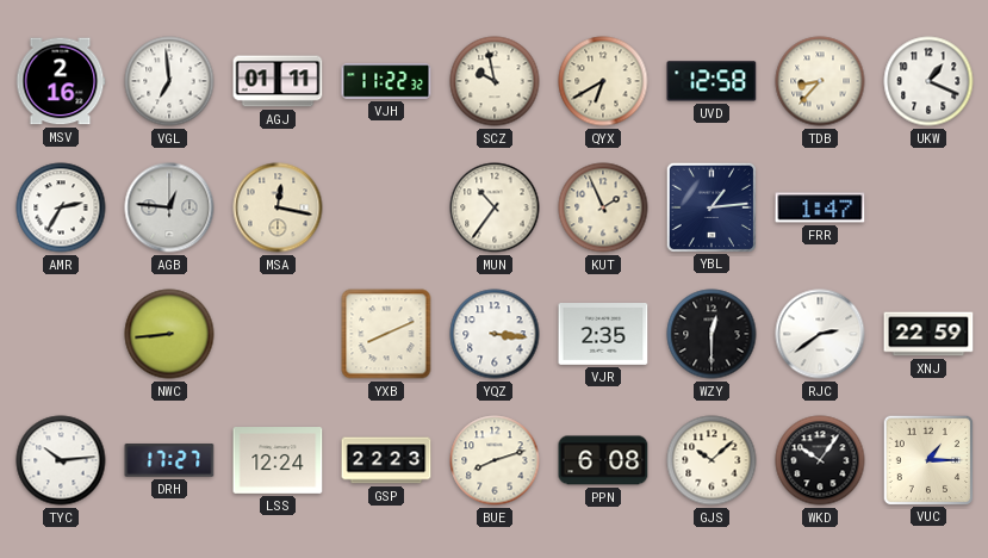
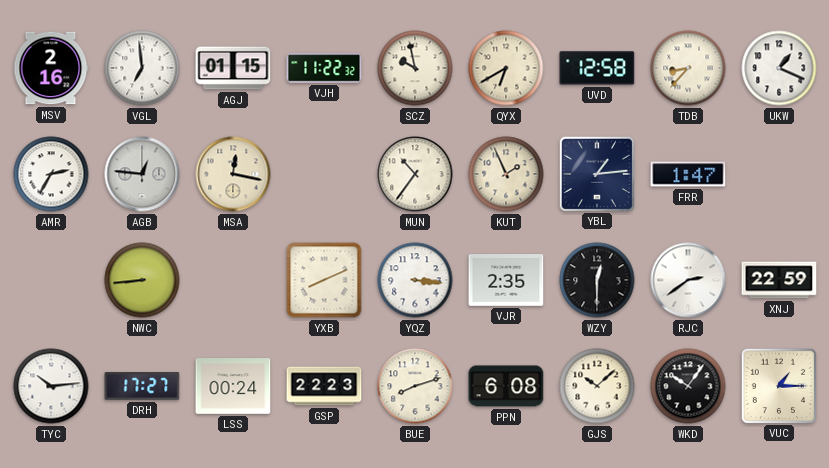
AGJ: 01:11 -> 01:15
LSS: 12:24 -> 00:24
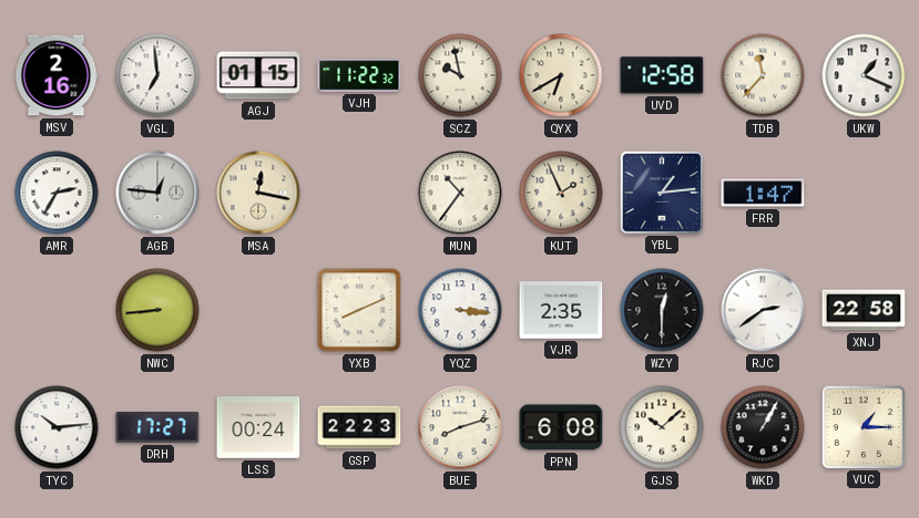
TDB: 8:37 -> 11:37
XNJ: 22:59 -> 22:58
WKD: 10:06 -> 1:05
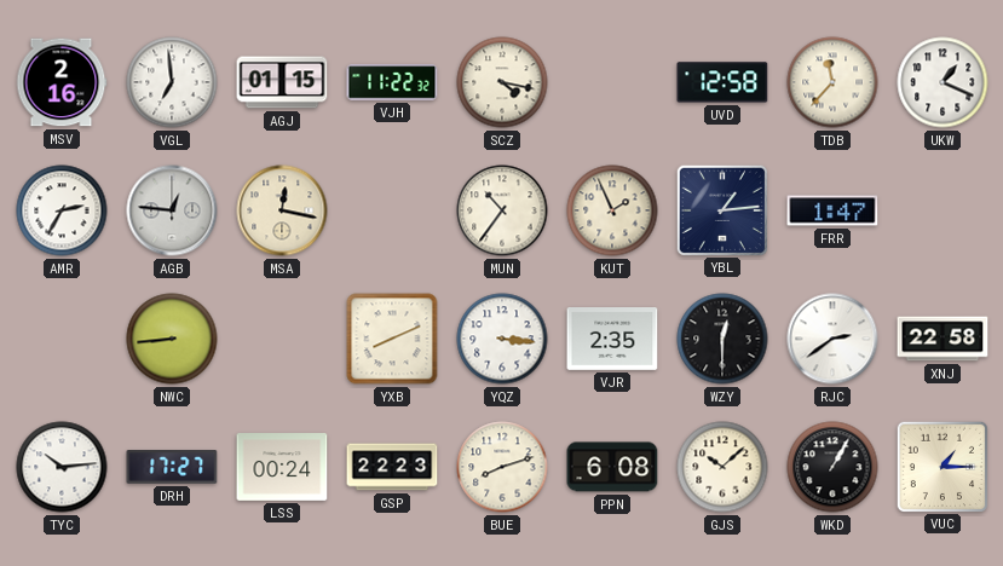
SCZ: 9:58 -> 4:17
QYX: 6:40 -> none
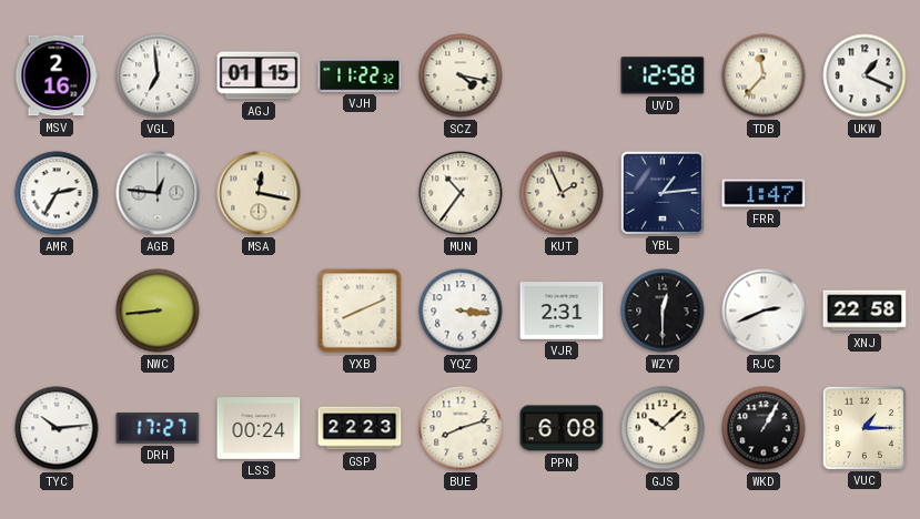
VJR: 2:35 -> 2:31
RJC: 2:39 -> 2:41
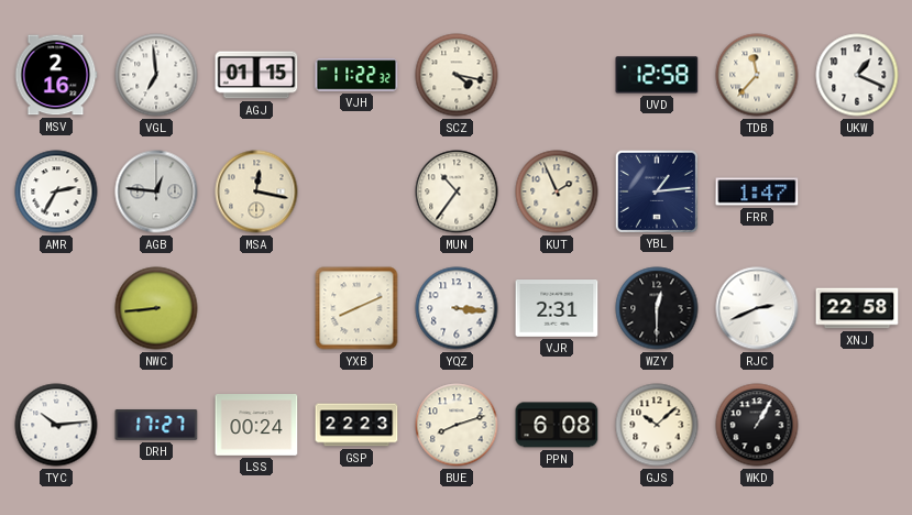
VUC: 1:15 -> none
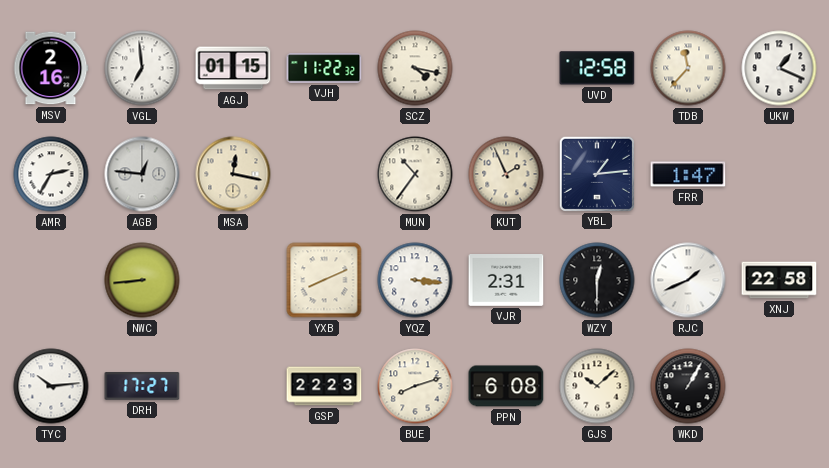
RJC: 2:41 -> 1:41
LSS: 00:24 -> none
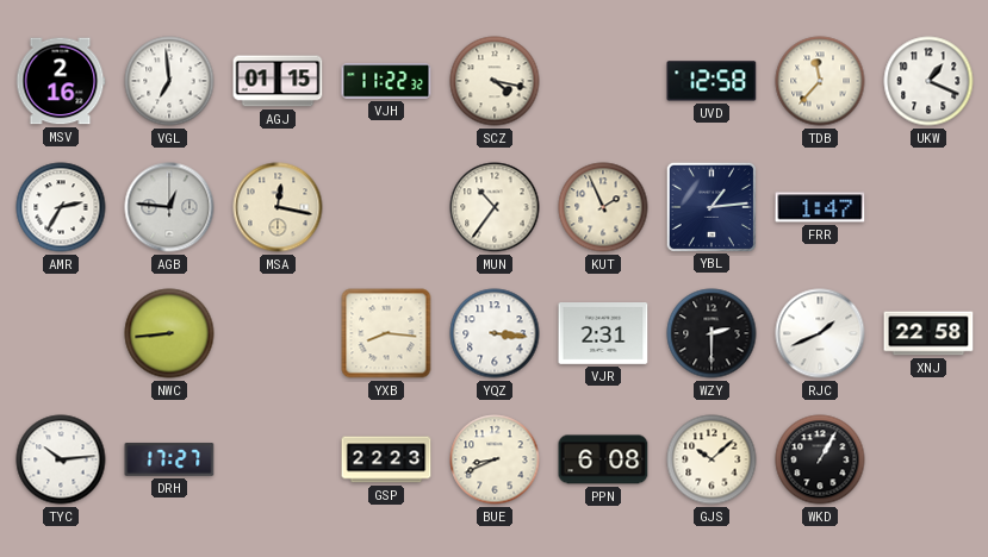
YXB: 8:11 -> 8:16
WZY: 12:30 -> 2:30
BUE: 8:12 -> 8:41
